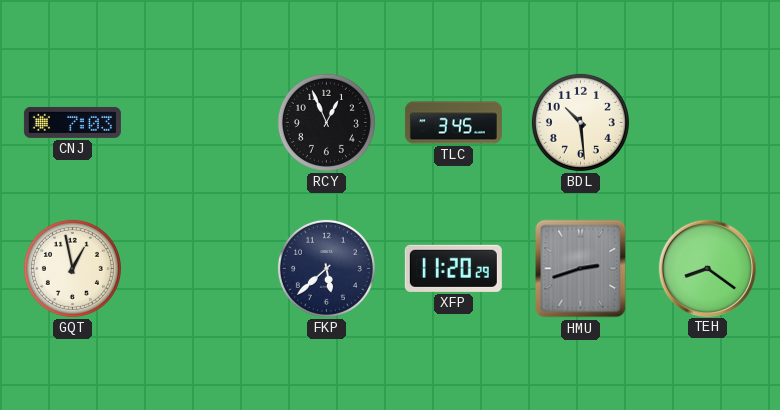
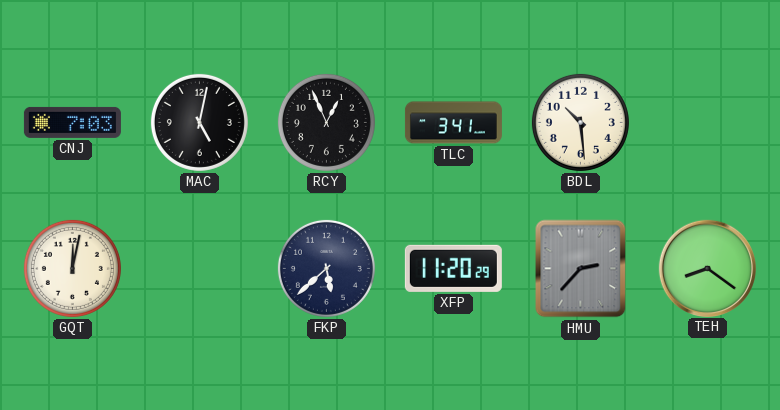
MAC: none -> 5:02
TLC: 3:45 -> 3:41
GQT: 12:58 -> 12:02
HMU: 2:42 -> 2:37
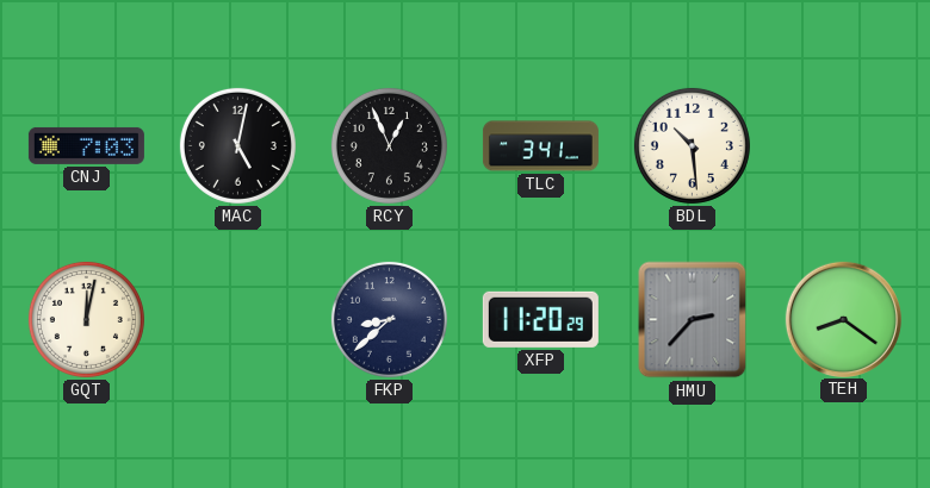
FKP: 5:38 -> 8:38
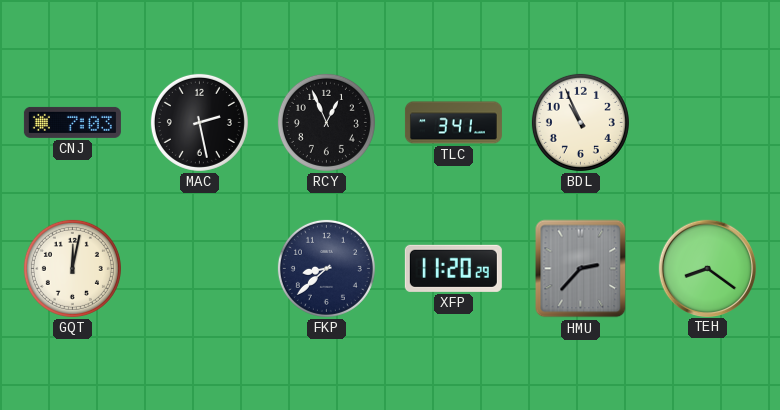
MAC: 5:02 -> 2:28
BDL: 10:29 -> 10:56
